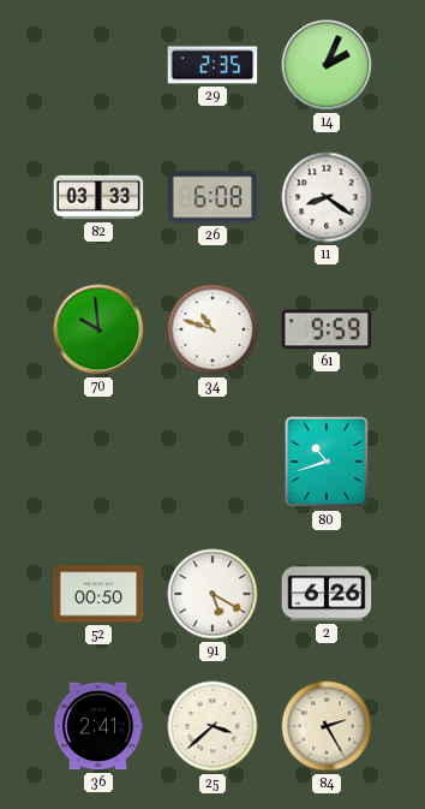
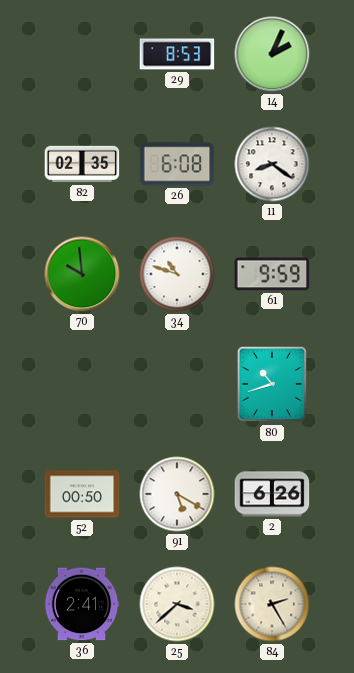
29: 2:35 -> 8:53
82: 03:33 -> 02:35
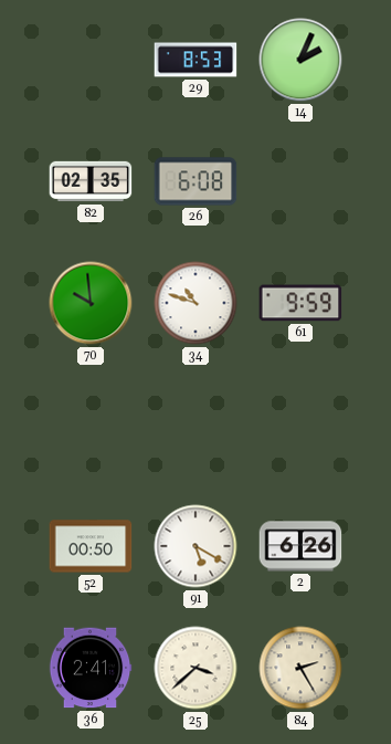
11: 8:21 -> none
80: 10:42 -> none
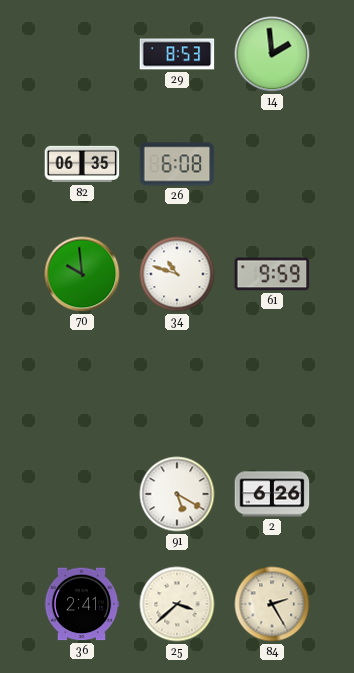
14: 2:04 -> 1:59
82: 02:35 -> 06:35
52: 00:50 -> none
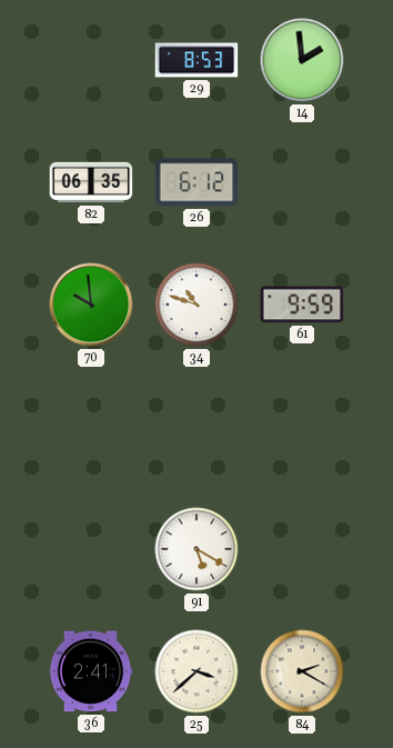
26: 6:08 -> 6:12
2: 6:26 -> none
84: 2:25 -> 2:20
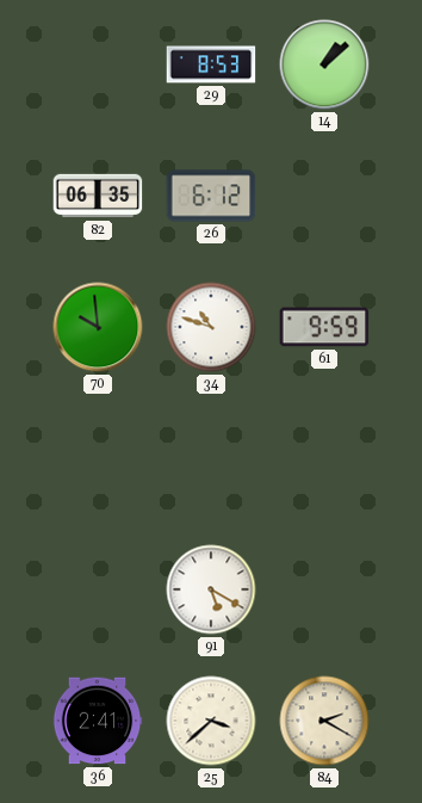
14: 1:59 -> 1:08
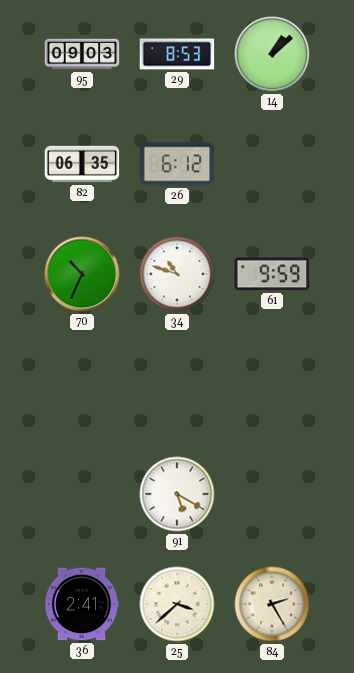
95: none -> 09:03
70: 9:59 -> 10:34
84: 2:20 -> 2:25
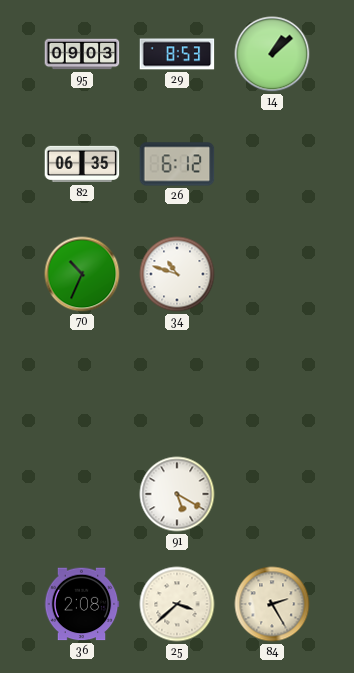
61: 9:59 -> none
36: 2:41 -> 2:08
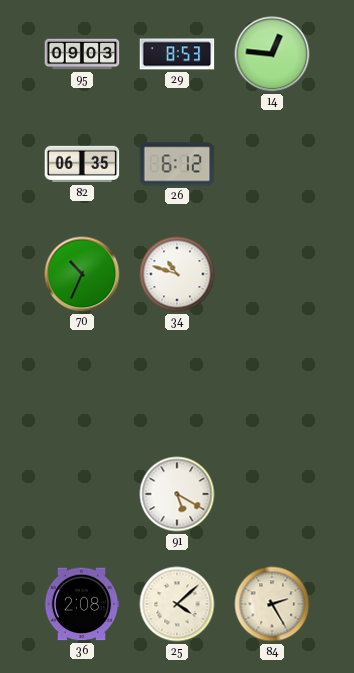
14: 1:08 -> 12:46
25: 3:38 -> 4:08
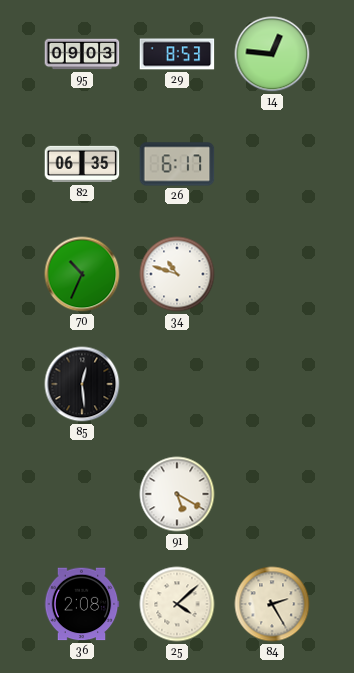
26: 6:12 -> 6:17
85: none -> 12:29
